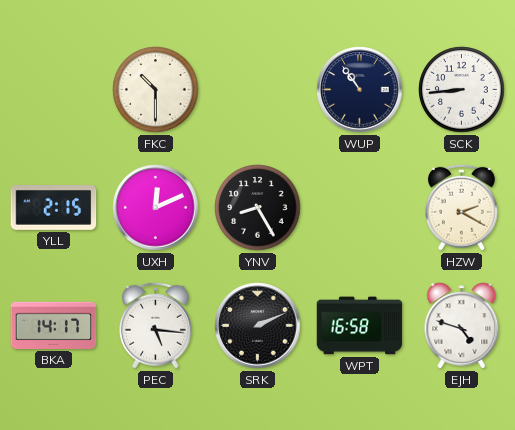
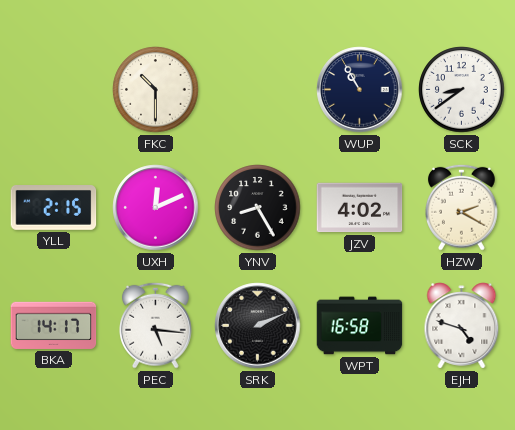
WUP: 10:54 -> 10:55
SCK: 8:44 -> 8:39
JZV: none -> 4:02
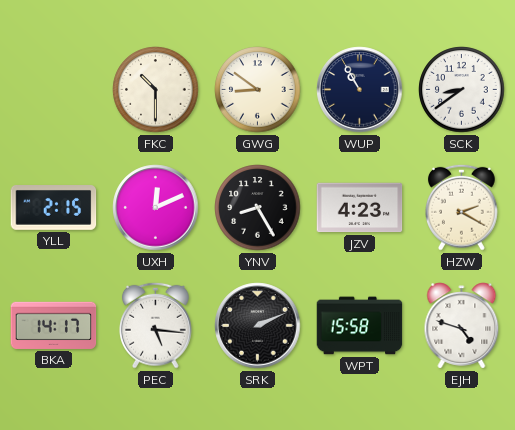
GWG: none -> 8:51
JZV: 4:02 -> 4:23
WPT: 16:58 -> 15:58
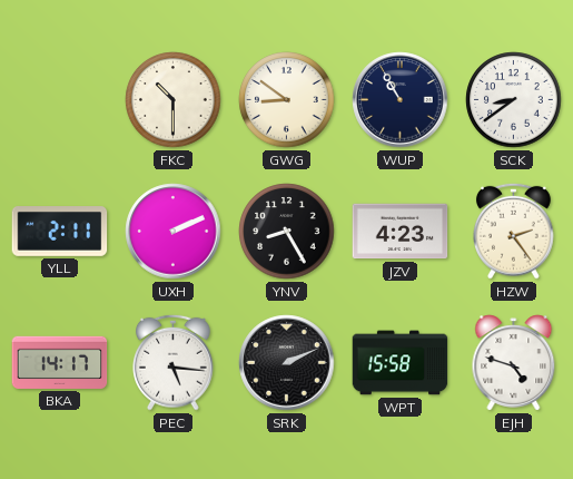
YLL: 2:15 -> 2:11
UXH: 12:11 -> 2:11
HZW: 2:20 -> 2:24
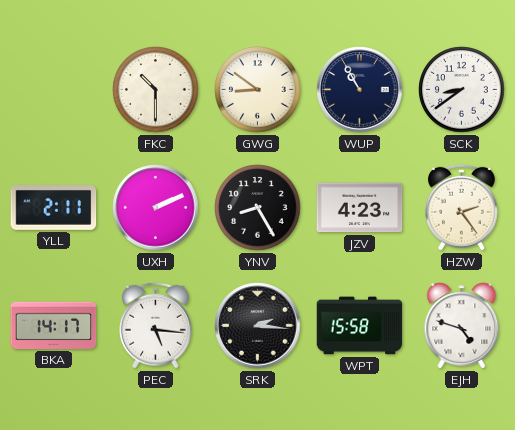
SRK: 2:11 -> 2:16
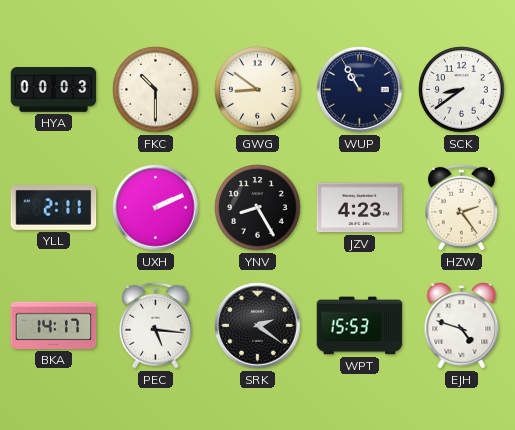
HYA: none -> 00:03
SRK: 2:16 -> 2:21
WPT: 15:58 -> 15:53
